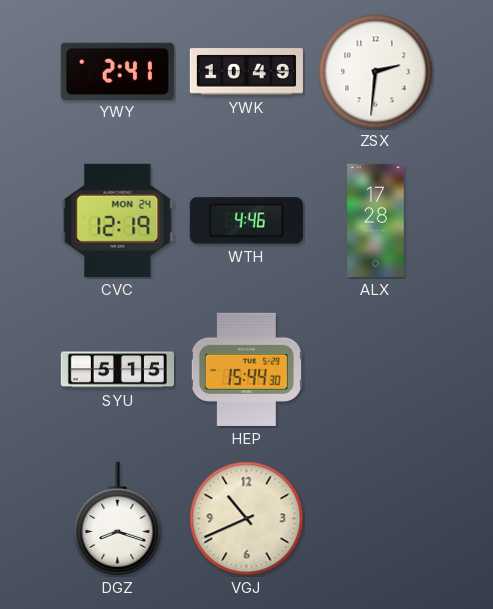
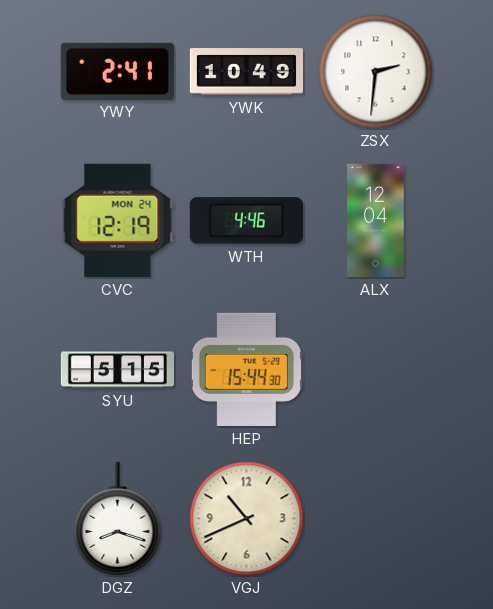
ALX: 17:28 -> 12:04
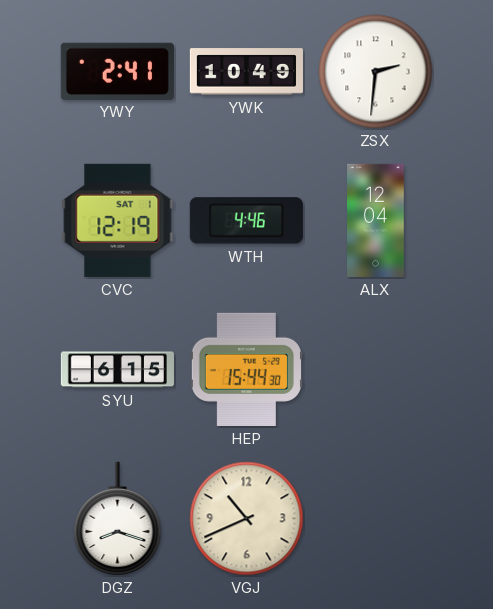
CVC date: MON 24 -> SAT 1
SYU: 5:15 -> 6:15
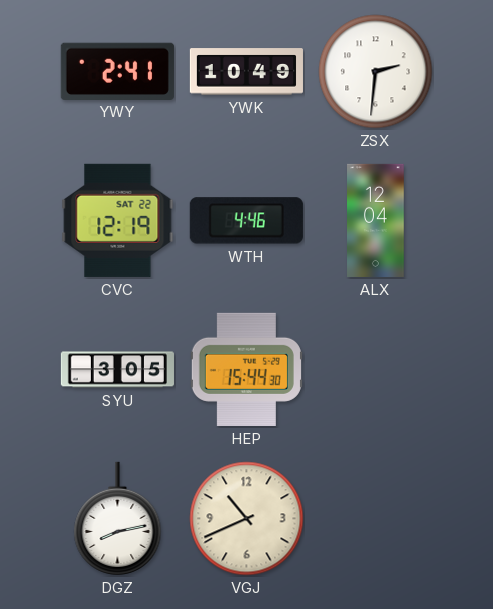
CVC date: SAT 1 -> SAT 22
SYU: 6:15 -> 3:05
DGZ: 8:18 -> 8:13
